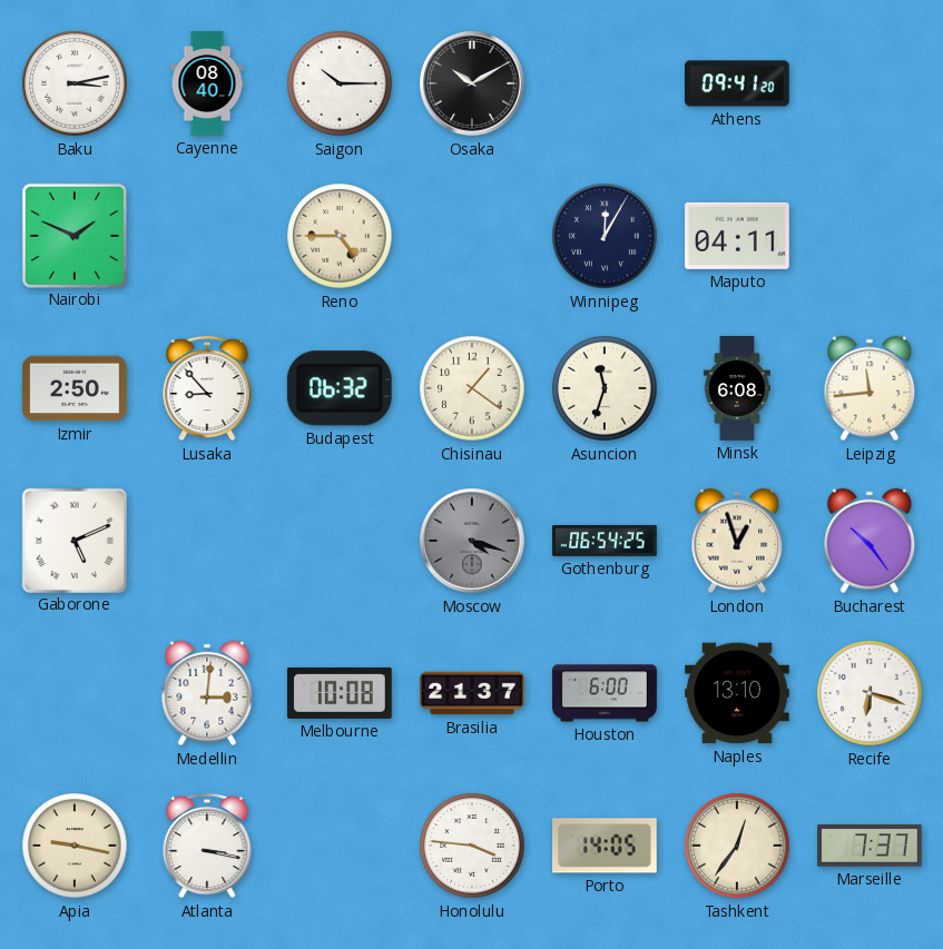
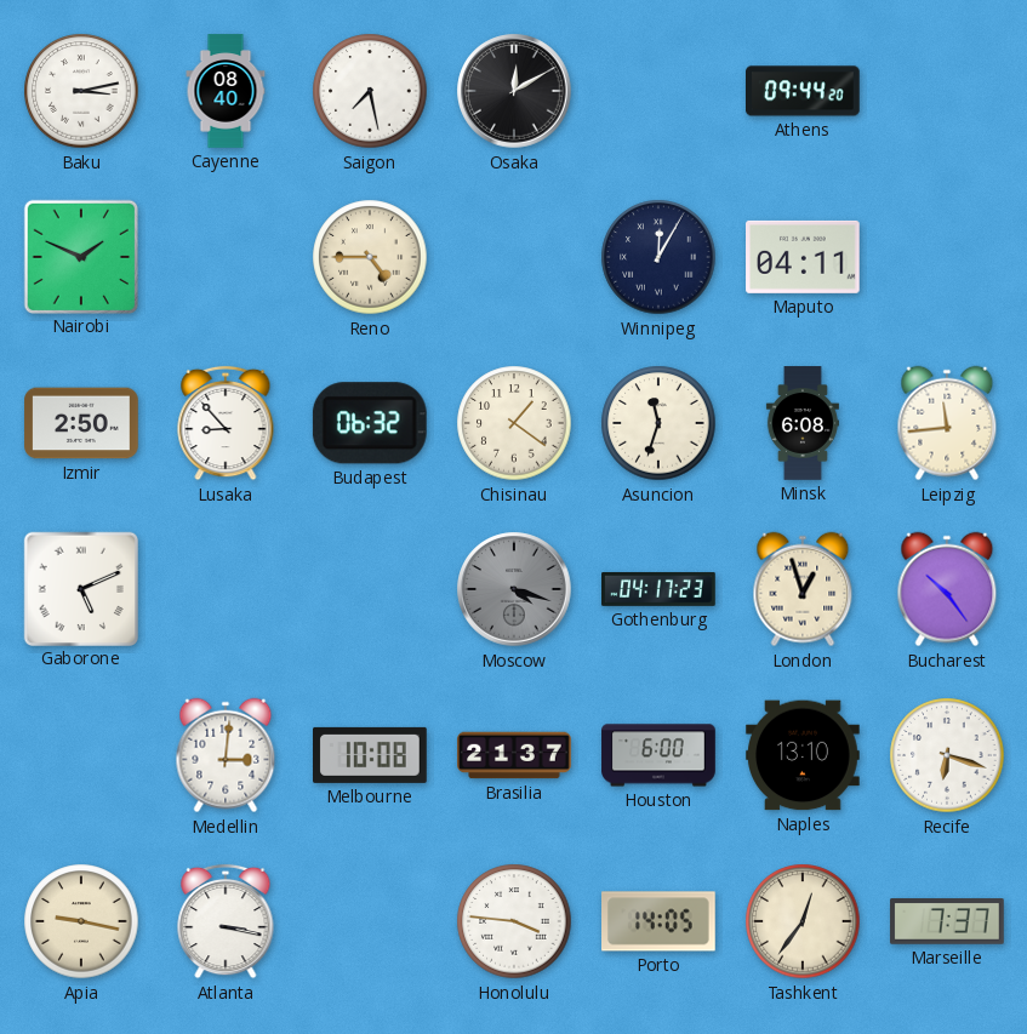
Saigon: 10:15 -> 7:28
Osaka: 10:10 -> 12:10
Athens: 09:41 -> 09:44
Gothenburg: 06:54 -> 04:17
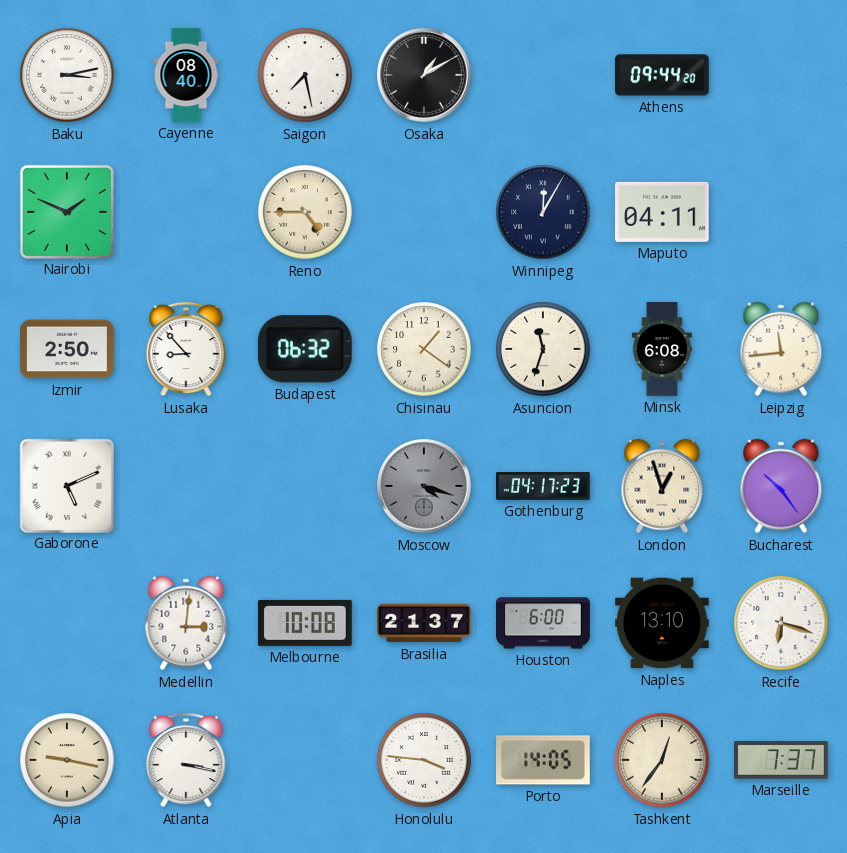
Osaka: 12:10 -> 1:10
